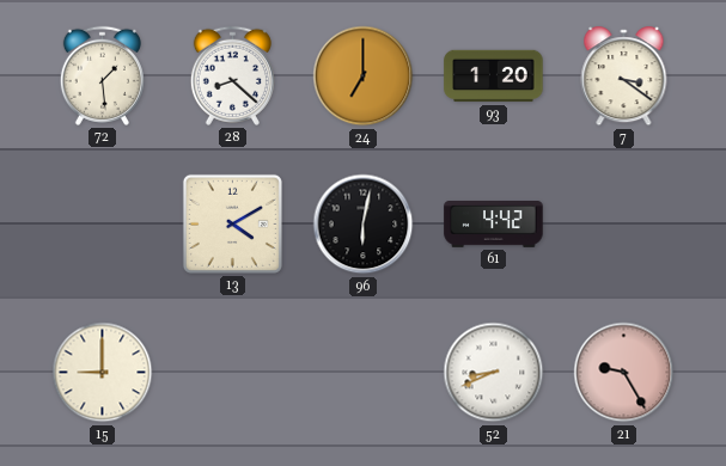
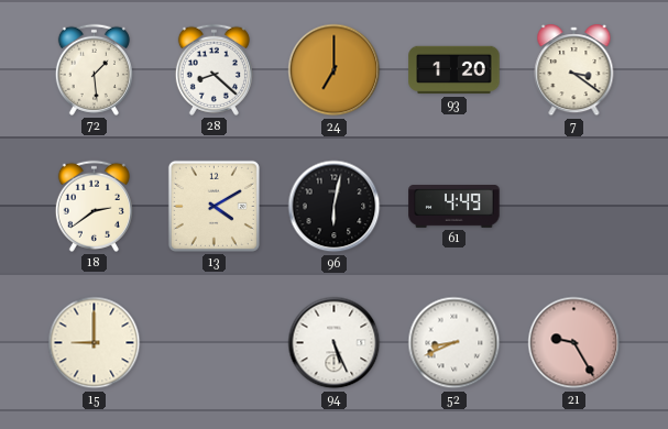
18: none -> 2:39
61: 4:42 -> 4:49
94: none -> 5:26
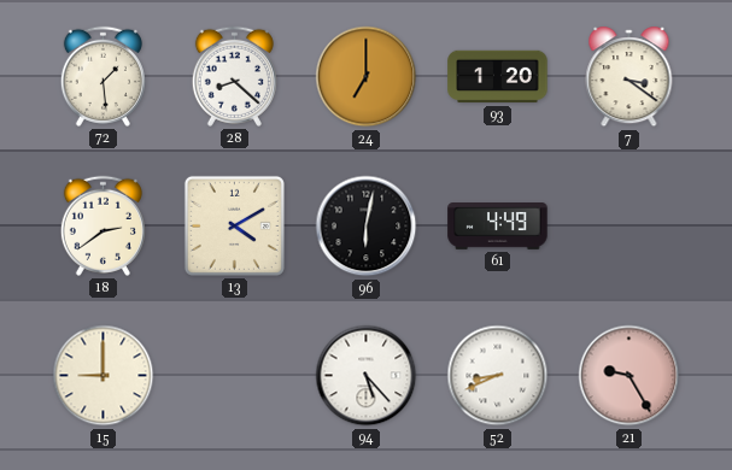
94: 5:26 -> 5:23
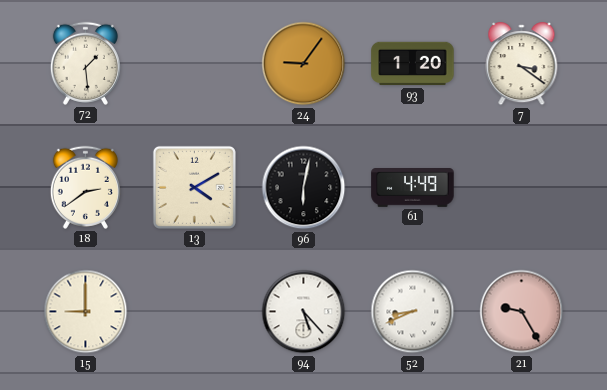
28: 8:22 -> none
24: 7:00 -> 9:06
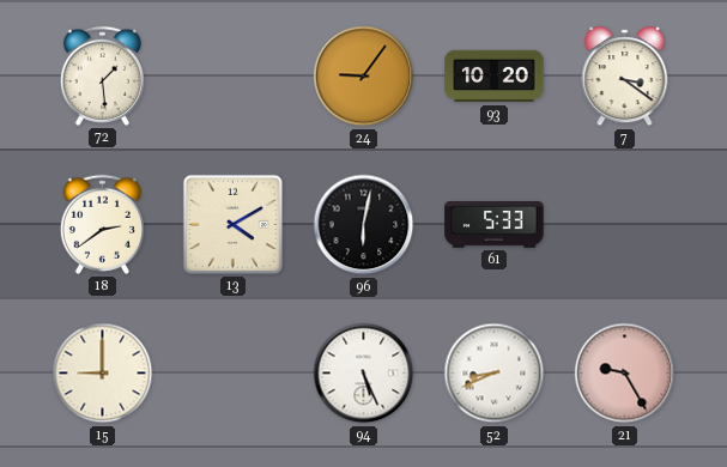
93: 1:20 -> 10:20
61: 4:49 -> 5:33
94: 5:23 -> 5:26
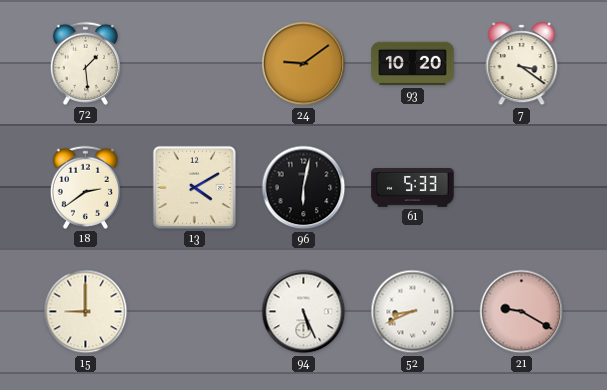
24: 9:06 -> 9:09
21: 9:25 -> 9:20
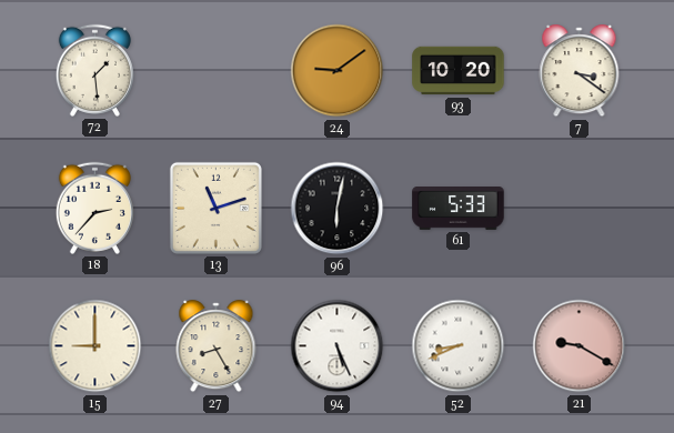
18: 2:39 -> 2:37
13: 4:10 -> 11:12
27: none -> 8:25
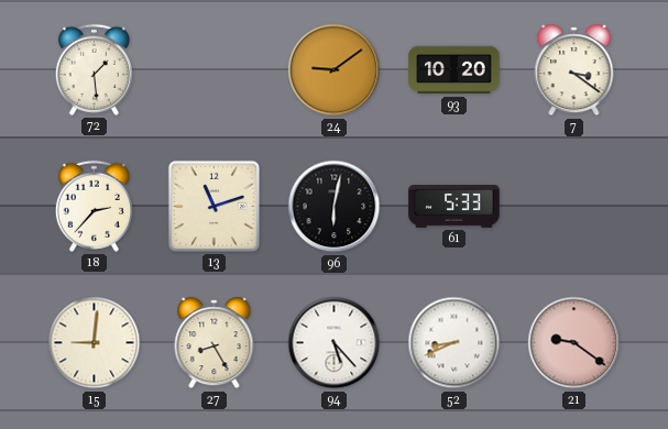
15: 9:00 -> 9:01
94: 5:26 -> 5:23
21: 9:20 -> 9:21
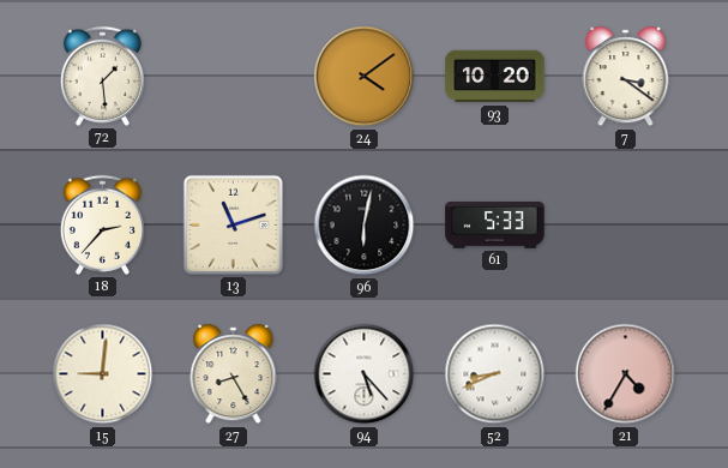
24: 9:09 -> 4:09
21: 9:21 -> 4:35
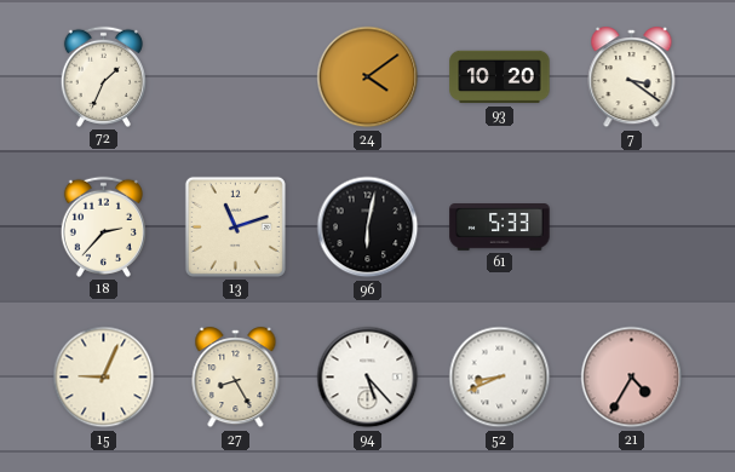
72: 1:29 -> 1:34
15: 9:01 -> 9:04
